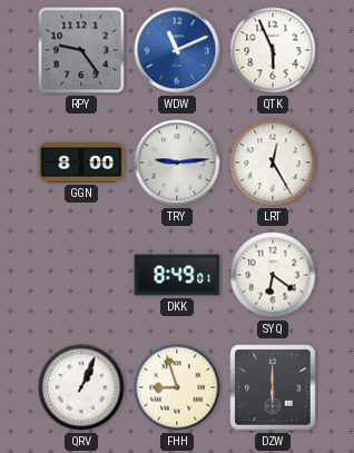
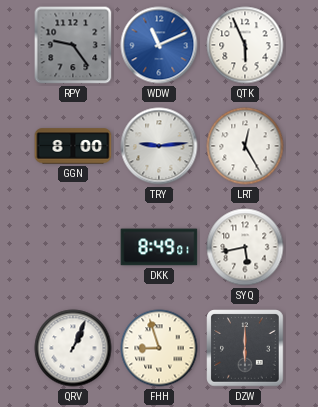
SYQ: 6:21 -> 5:43
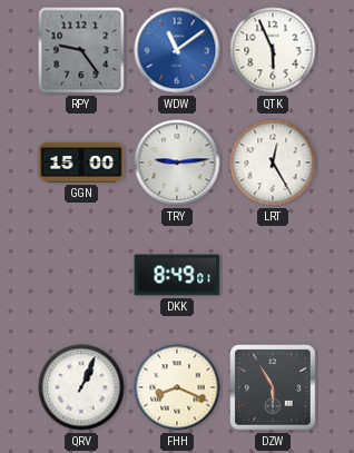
WDW: 11:11 -> 11:09
GGN: 8:00 -> 15:00
SYQ: 5:43 -> none
FHH: 8:57 -> 8:19
DZW: 6:00 -> 5:55
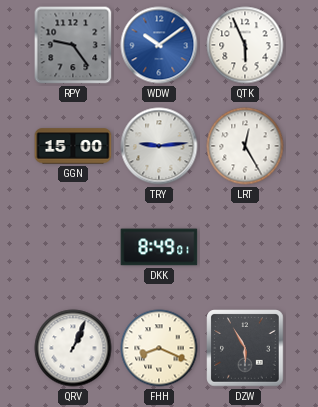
WDW: 11:09 -> 10:09
